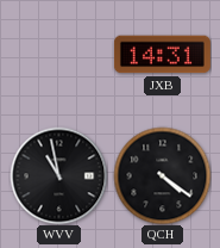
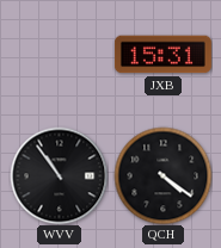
JXB: 14:31 -> 15:31
WVV: 10:58 -> 10:54
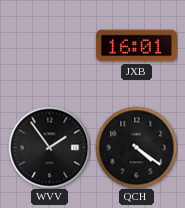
JXB: 15:31 -> 16:01
WVV: 10:54 -> 1:54
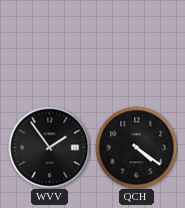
JXB: 16:01 -> none
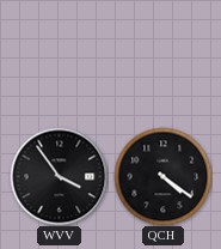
WVV: 1:54 -> 3:54
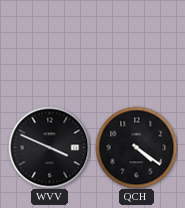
WVV: 3:54 -> 3:49
